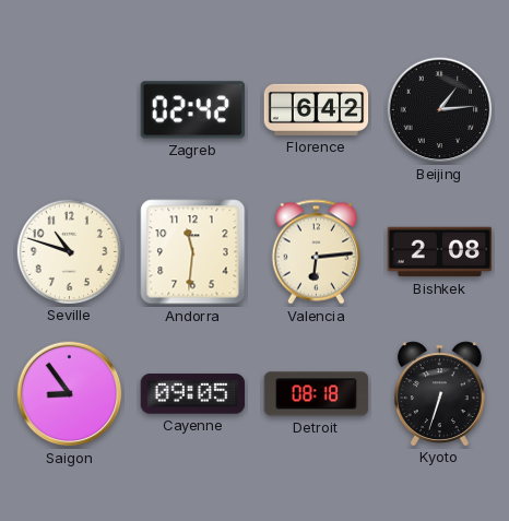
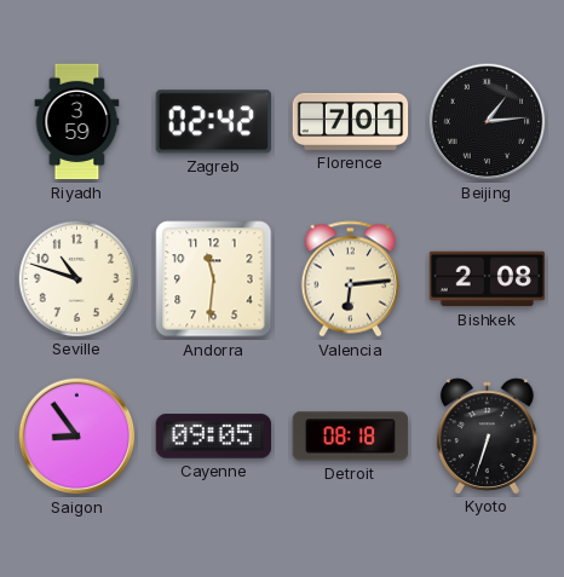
Riyadh: none -> 3:59
Florence: 6:42 -> 7:01
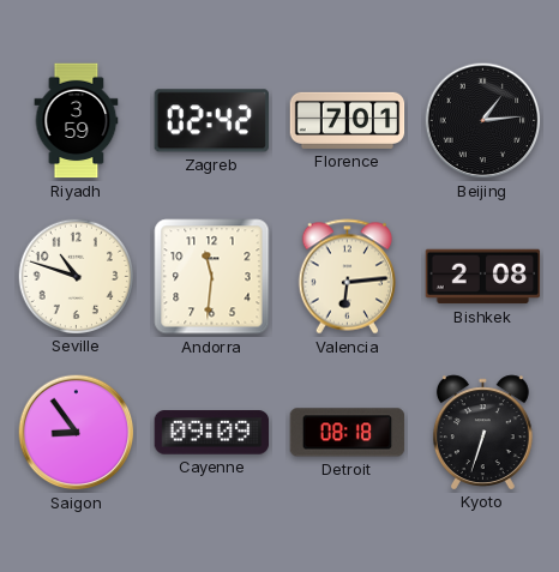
Cayenne: 09:05 -> 09:09
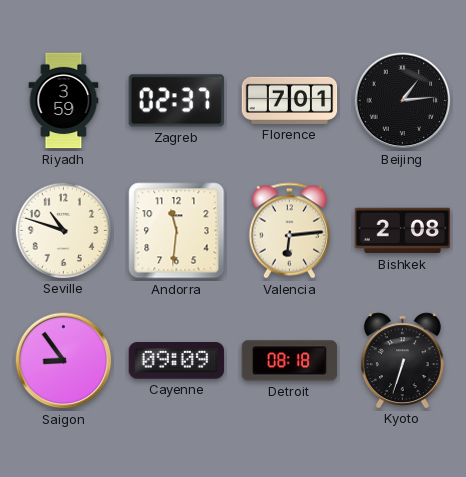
Zagreb: 02:42 -> 02:37
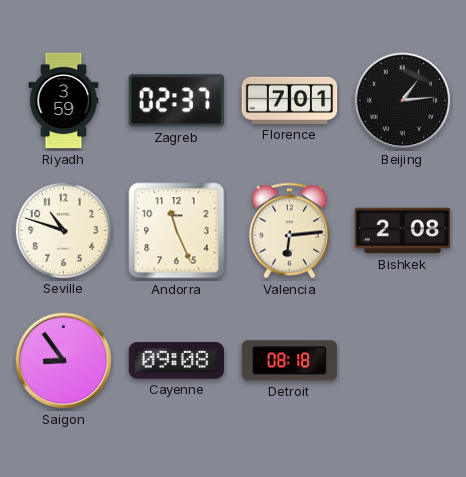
Andorra: 11:31 -> 11:26
Cayenne: 09:09 -> 09:08
Kyoto: 6:33 -> none
